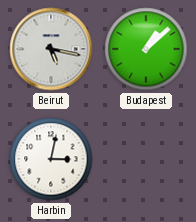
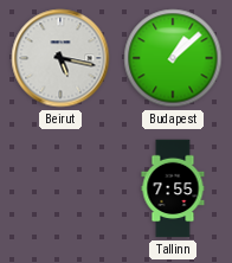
Harbin: 3:02 -> none
Tallinn: none -> 7:55
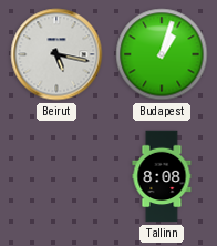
Budapest: 1:08 -> 1:03
Tallinn: 7:55 -> 8:08
